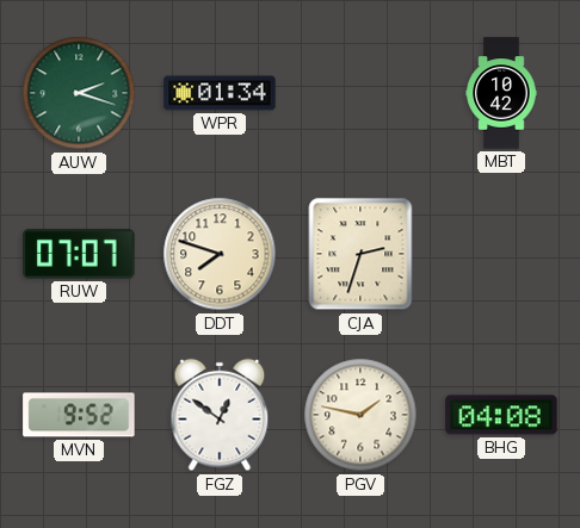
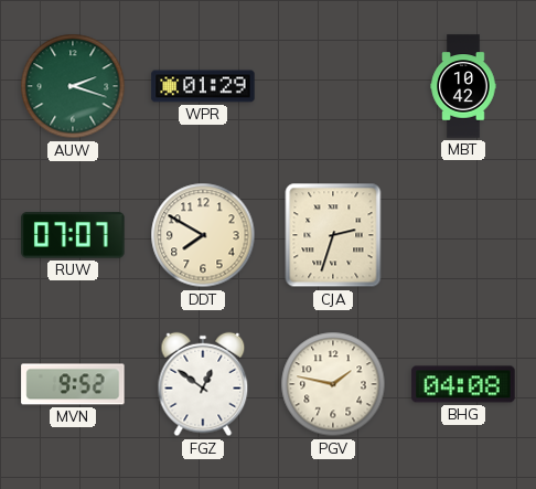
WPR: 01:34 -> 01:29
DDT: 7:48 -> 7:50
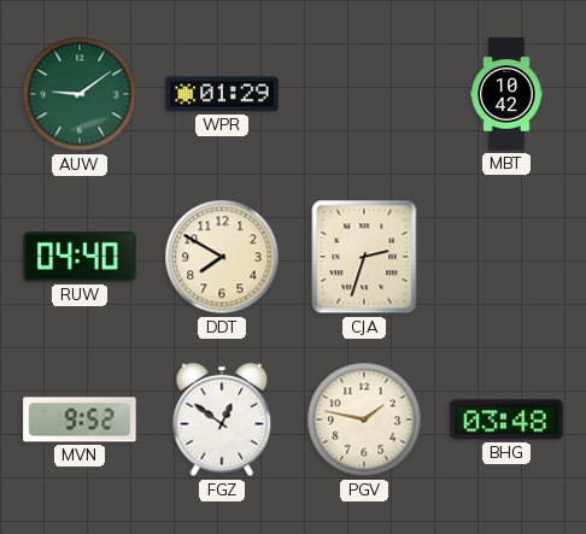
AUW: 2:18 -> 9:09
RUW: 07:07 -> 04:40
BHG: 04:08 -> 03:48
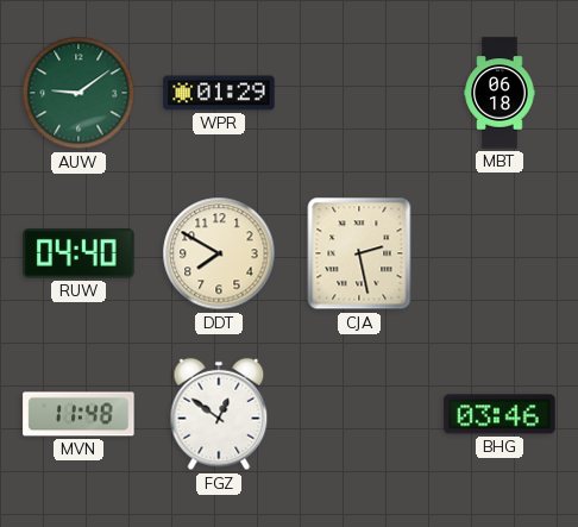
MBT: 10:42 -> 06:18
CJA: 2:33 -> 2:28
MVN: 9:52 -> 11:48
PGV: 1:47 -> none
BHG: 03:48 -> 03:46
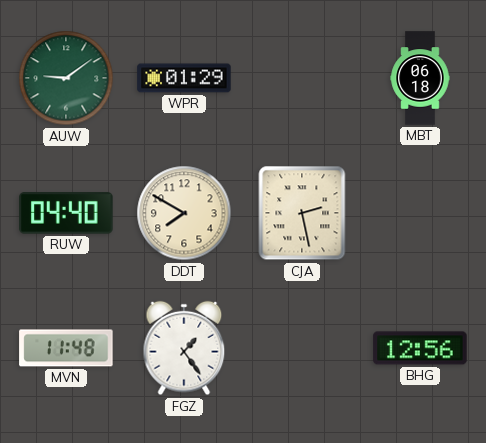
FGZ: 12:51 -> 1:24
BHG: 03:46 -> 12:56
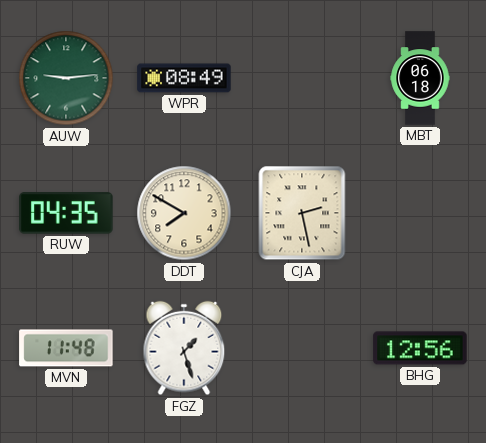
AUW: 9:09 -> 9:14
WPR: 01:29 -> 08:49
RUW: 04:40 -> 04:35
FGZ: 1:24 -> 1:27
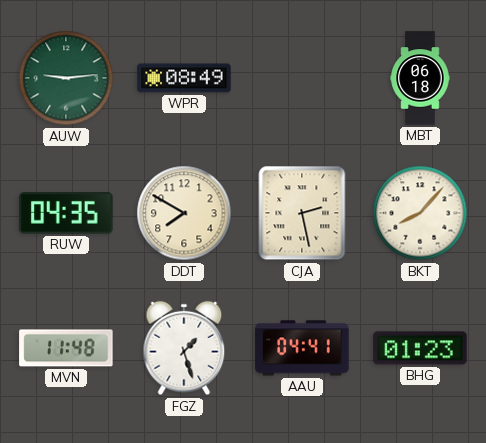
BKT: none -> 8:07
AAU: none -> 04:41
BHG: 12:56 -> 01:23
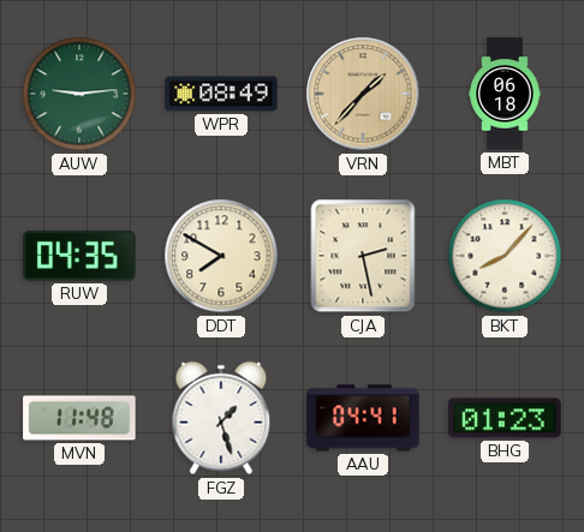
VRN: none -> 1:37
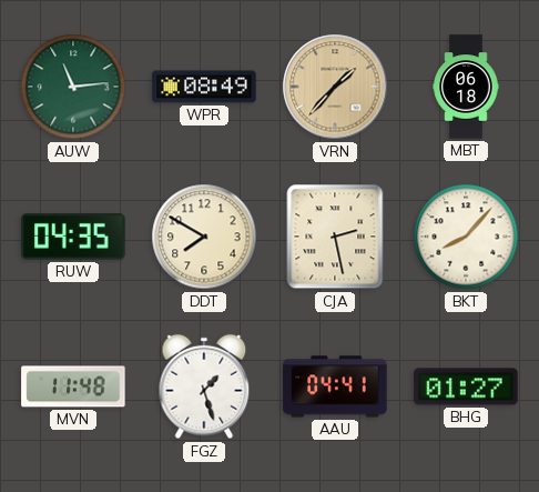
AUW: 9:14 -> 11:14
BHG: 01:23 -> 01:27
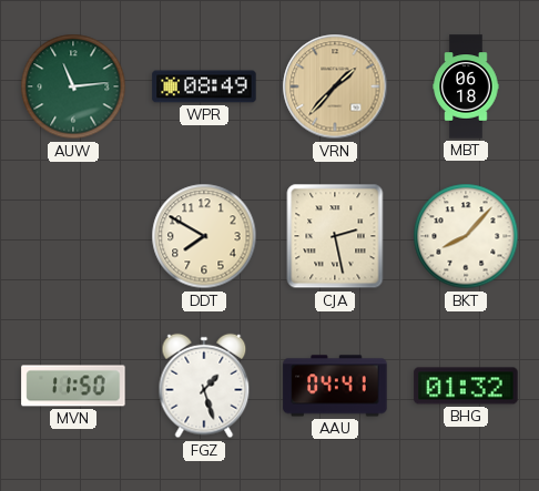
RUW: 04:35 -> none
MVN: 11:48 -> 11:50
BHG: 01:27 -> 01:32
